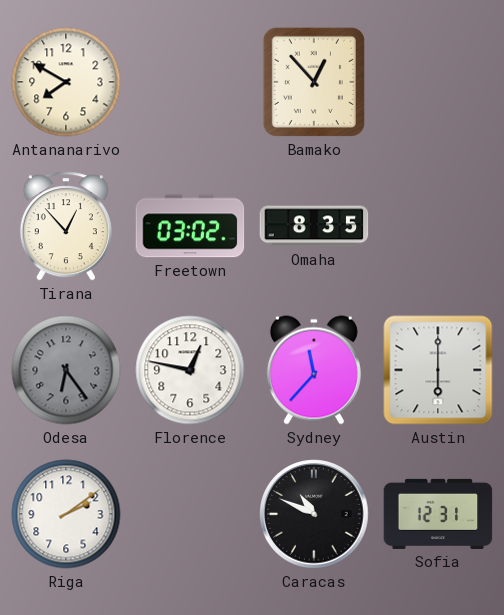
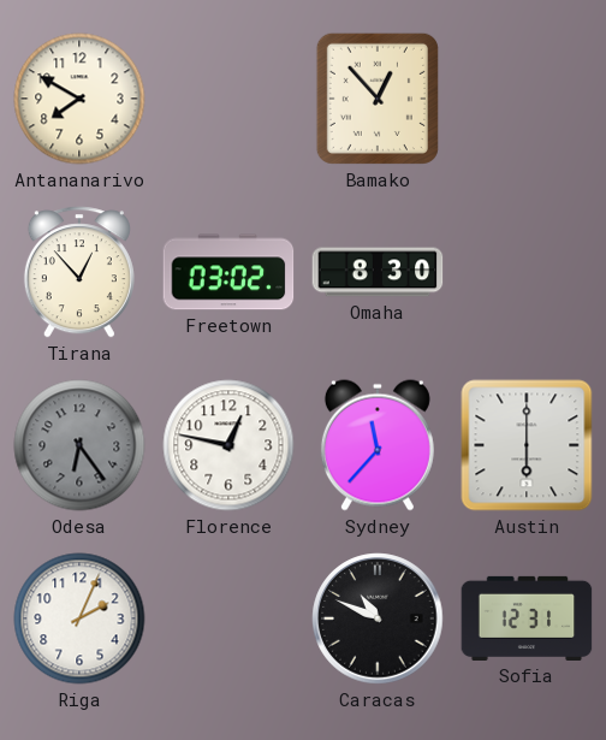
Omaha: 8:35 -> 8:30
Riga: 2:09 -> 2:04
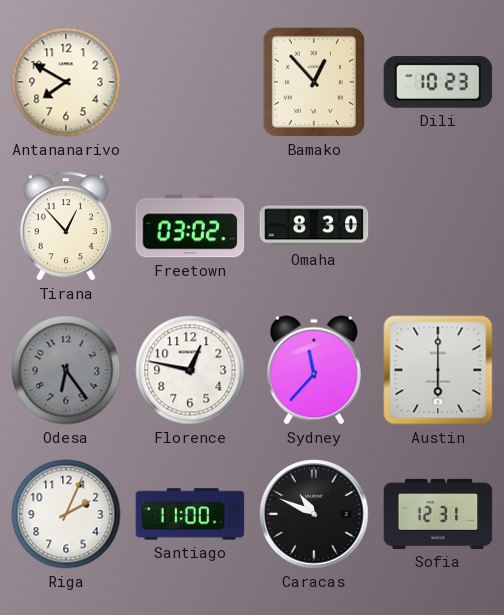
Dili: none -> 10:23
Santiago: none -> 11:00
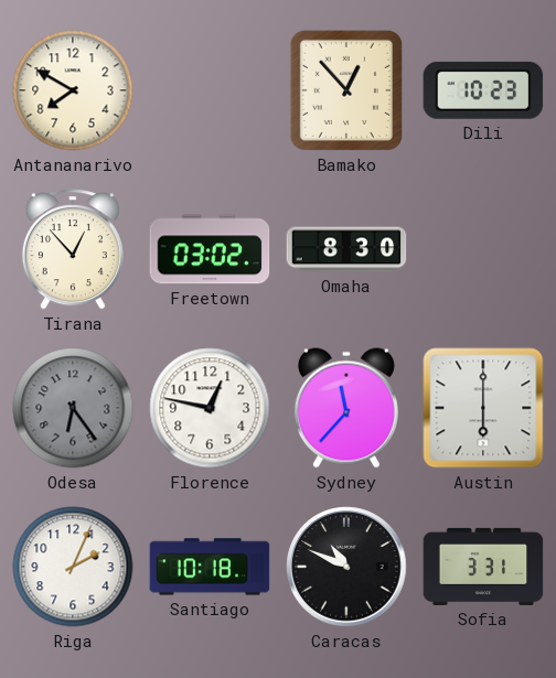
Santiago: 11:00 -> 10:18
Sofia: 12:31 -> 3:31
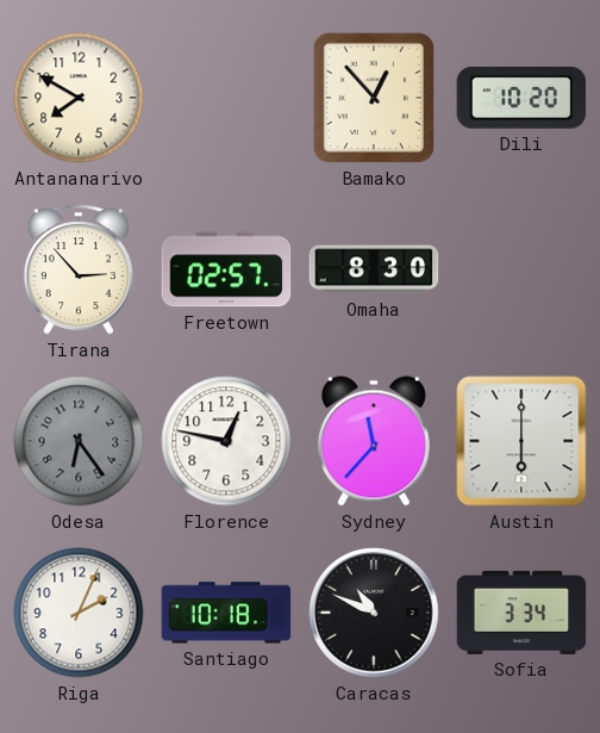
Dili: 10:23 -> 10:20
Tirana: 12:53 -> 2:53
Freetown: 03:02 -> 02:57
Sofia: 3:31 -> 3:34
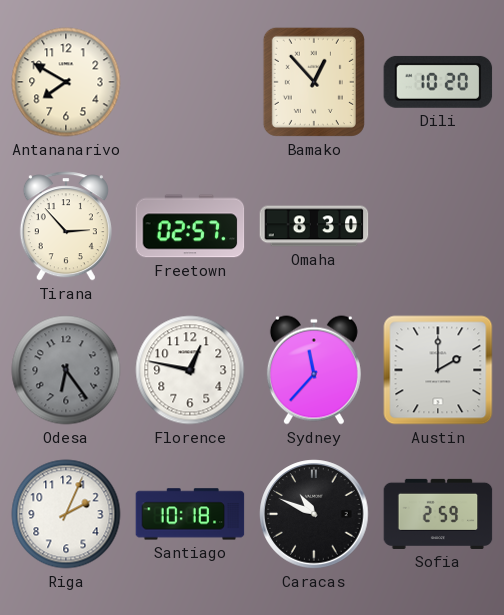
Austin: 6:00 -> 2:00
Sofia: 3:34 -> 2:59
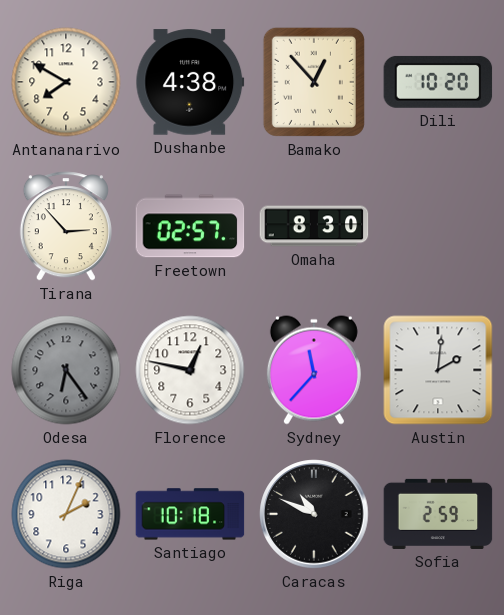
Dushanbe: none -> 4:38
Austin: 2:00 -> 2:01
